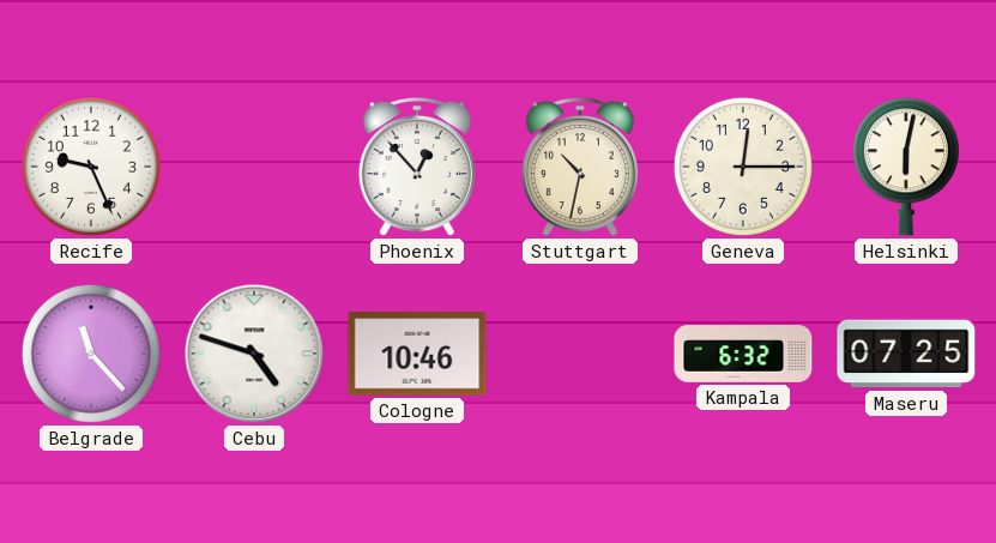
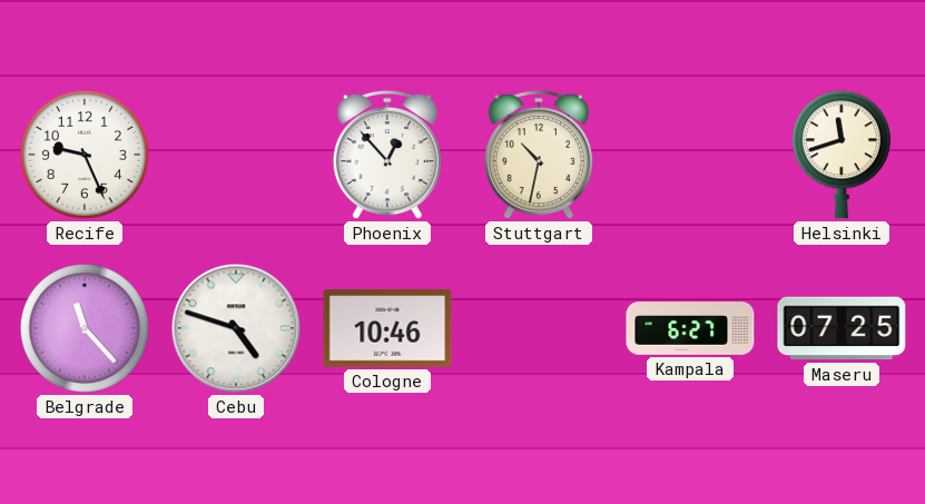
Geneva: 12:15 -> none
Helsinki: 6:02 -> 11:42
Kampala: 6:32 -> 6:27
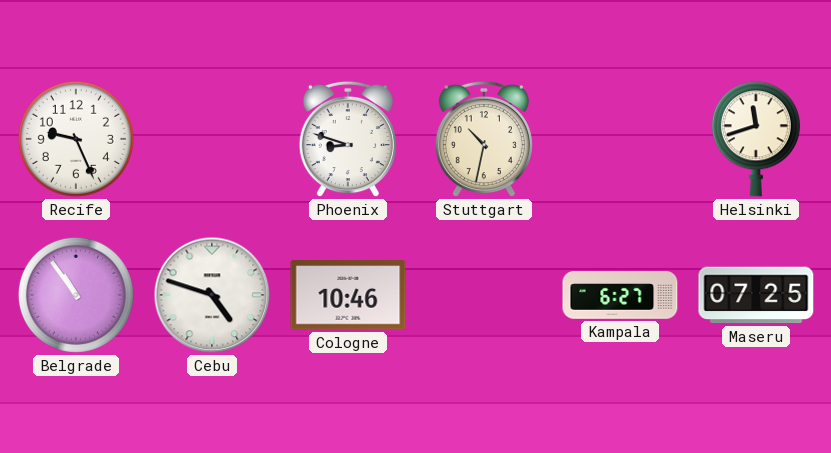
Phoenix: 12:53 -> 8:48
Belgrade: 11:23 -> 10:54
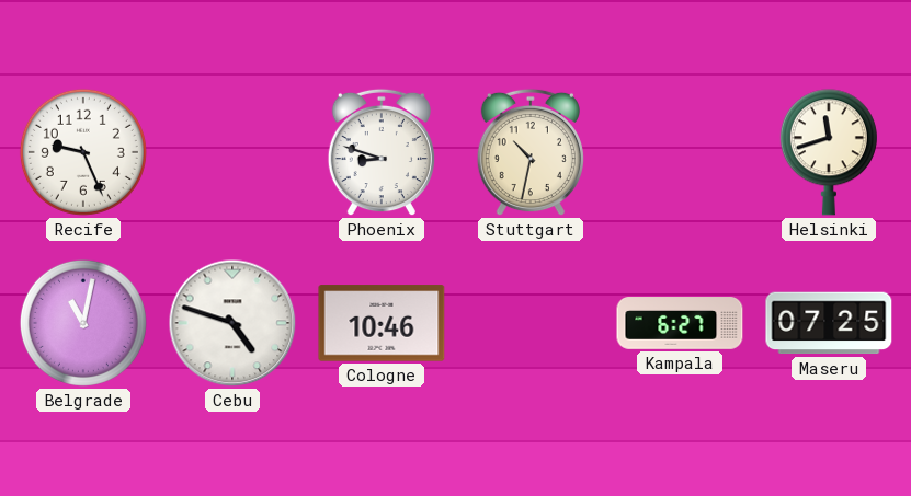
Belgrade: 10:54 -> 11:02
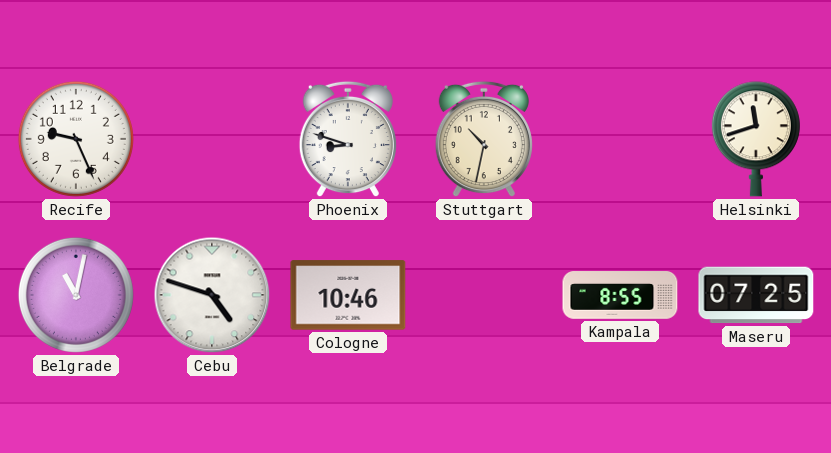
Kampala: 6:27 -> 8:55
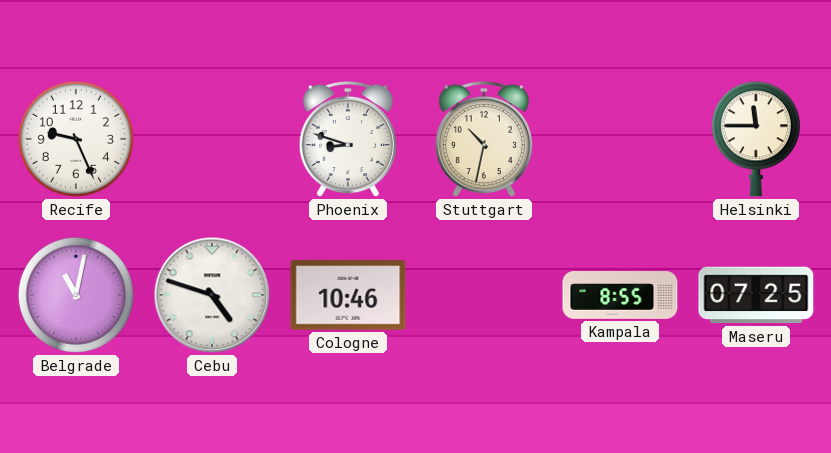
Helsinki: 11:42 -> 11:45
